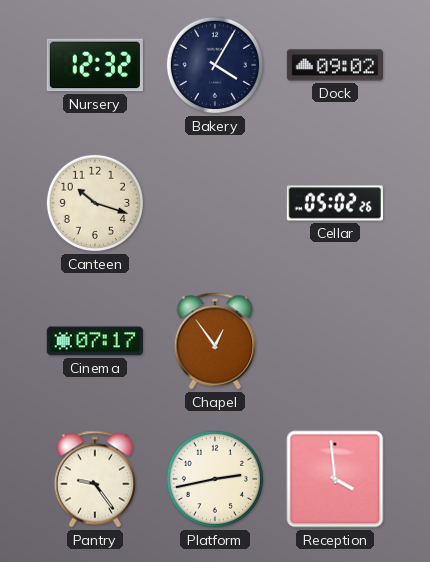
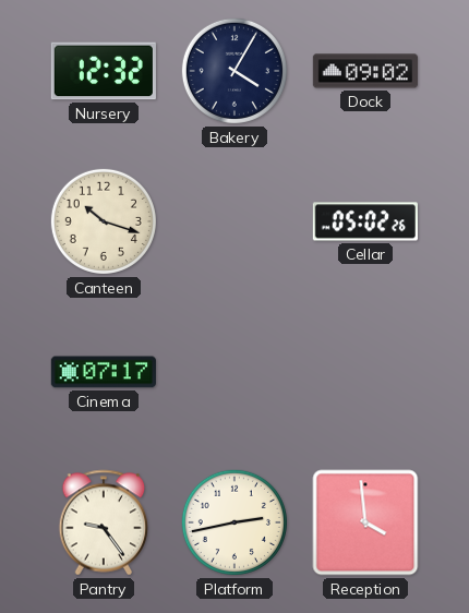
Chapel: 12:54 -> none
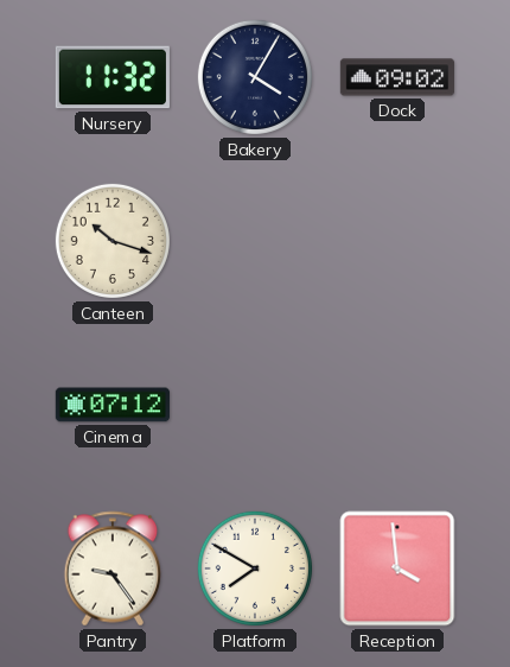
Nursery: 12:32 -> 11:32
Cellar: 05:02 -> none
Cinema: 07:17 -> 07:12
Platform: 2:43 -> 7:50
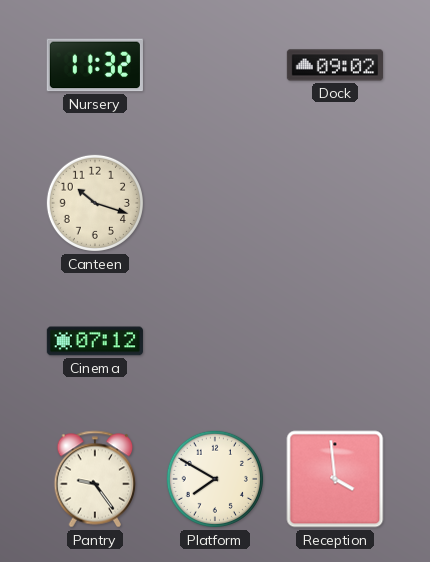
Bakery: 4:05 -> none
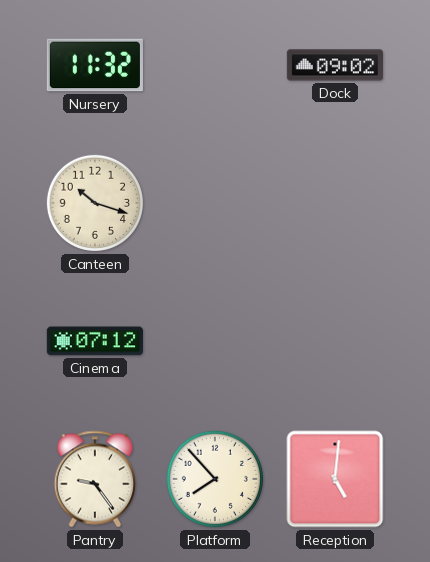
Platform: 7:50 -> 7:53
Reception: 3:59 -> 5:01
